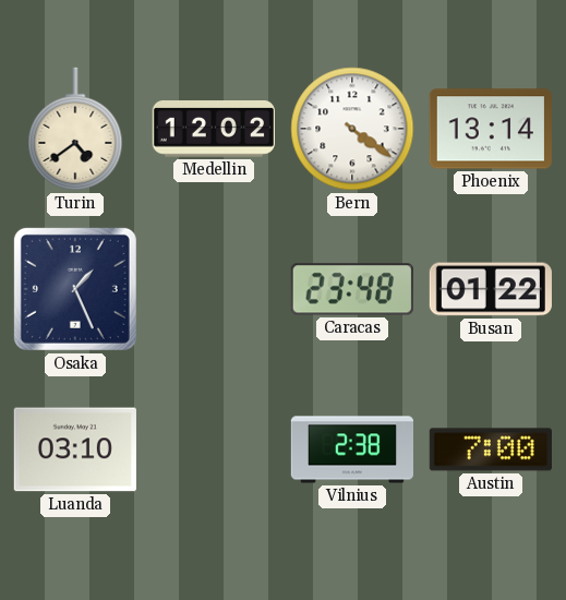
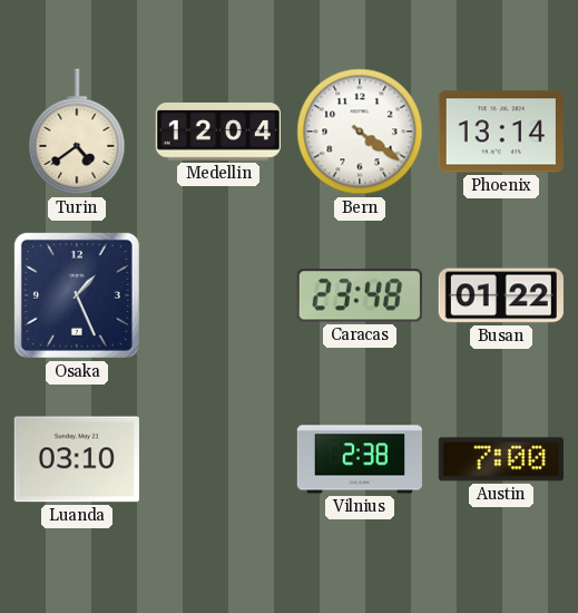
Medellin: 12:02 -> 12:04
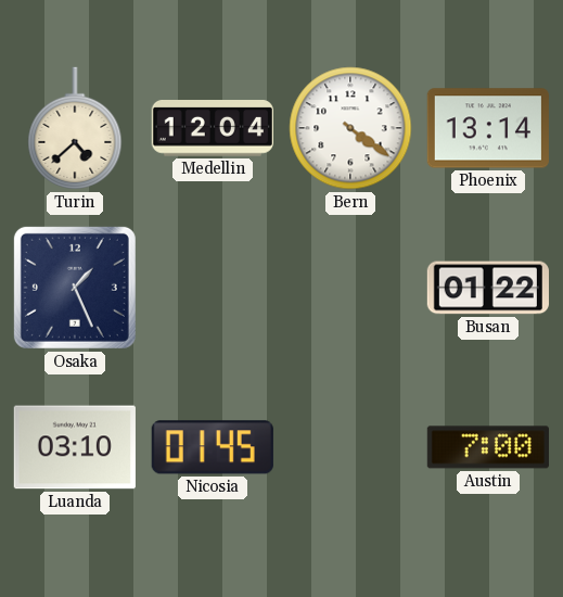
Turin: 4:39 -> 4:38
Caracas: 23:48 -> none
Nicosia: none -> 01:45
Vilnius: 2:38 -> none
